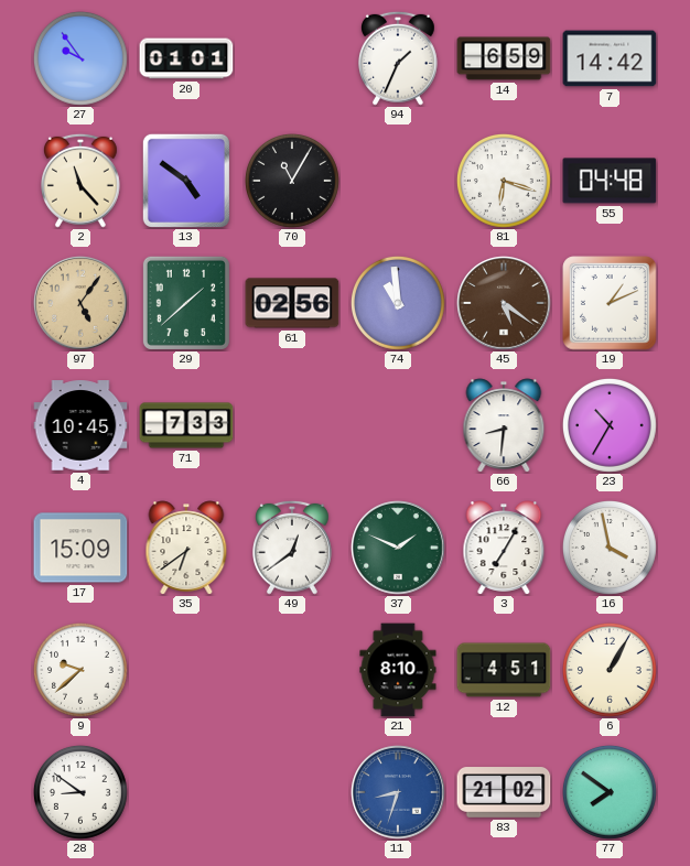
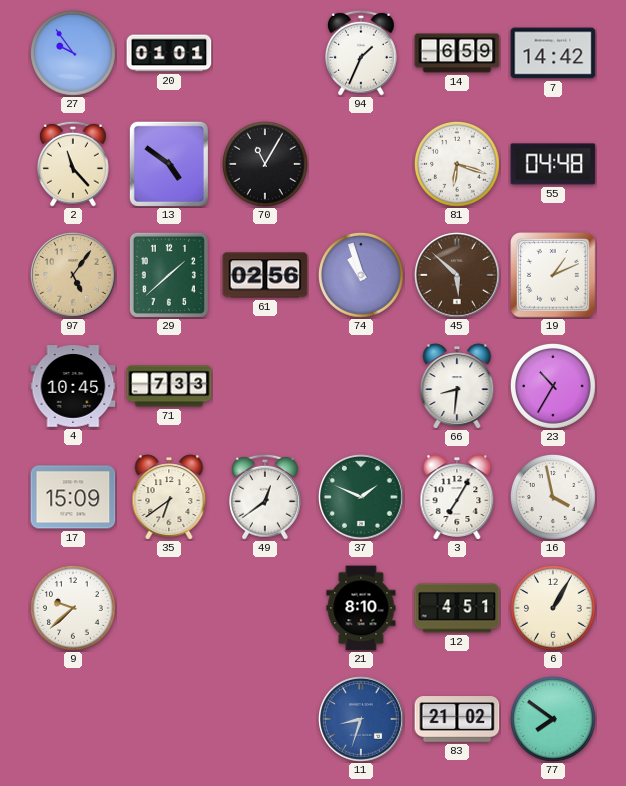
74: 10:59 -> 10:57
45: 5:21 -> 5:52
28: 8:51 -> none
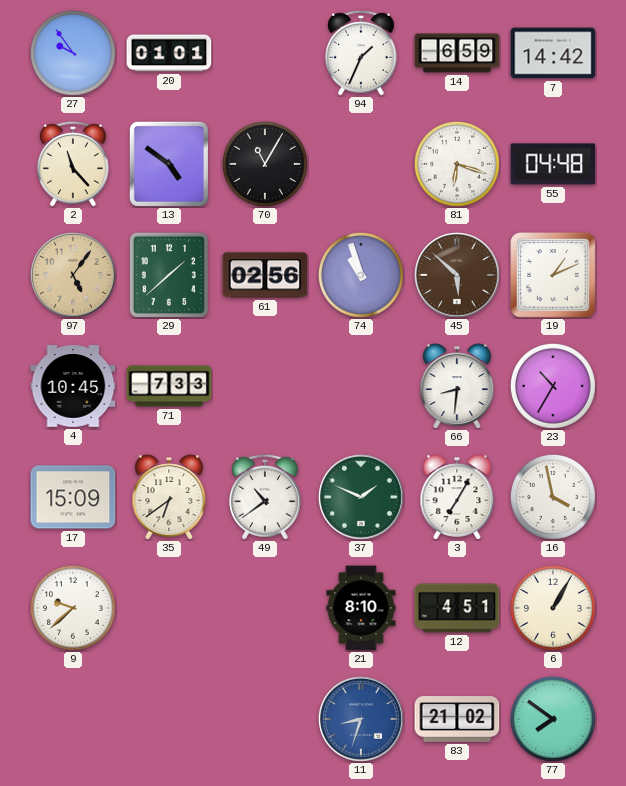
49: 12:39 -> 10:39
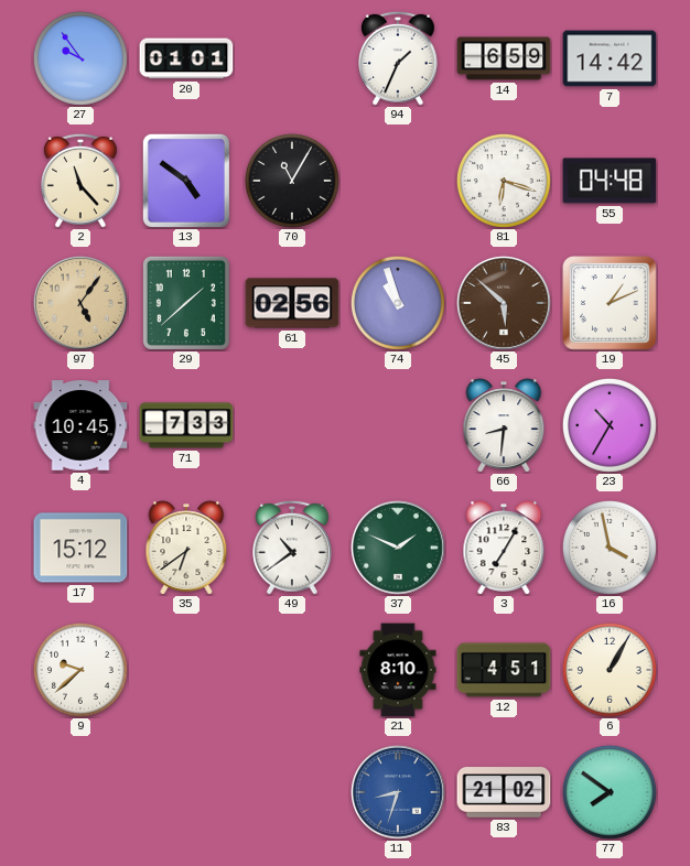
17: 15:09 -> 15:12
